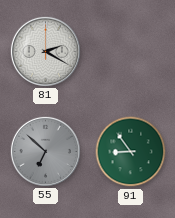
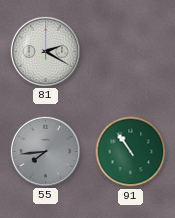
55: 6:52 -> 7:44
91: 8:54 -> 10:54
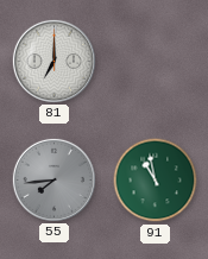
81: 2:20 -> 7:00
91: 10:54 -> 10:58
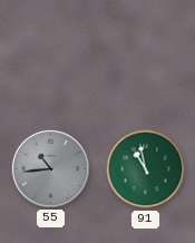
81: 7:00 -> none
55: 7:44 -> 10:44
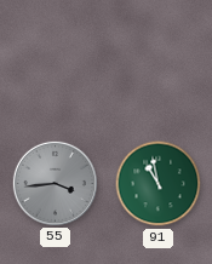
55: 10:44 -> 3:44
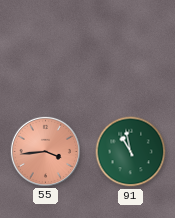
55 dial: grey -> salmon
